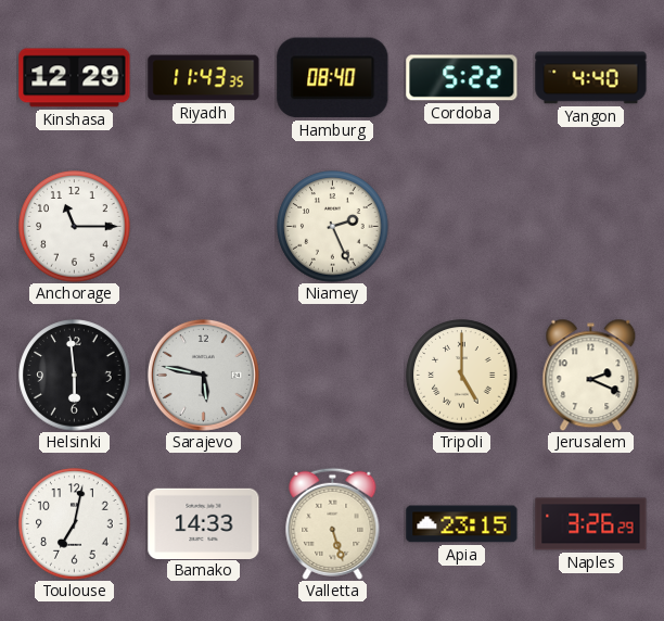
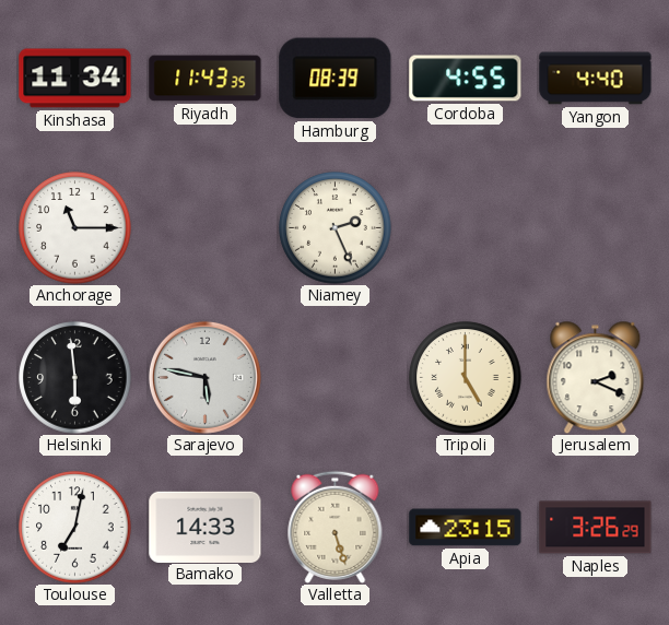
Kinshasa: 12:29 -> 11:34
Hamburg: 08:40 -> 08:39
Cordoba: 5:22 -> 4:55
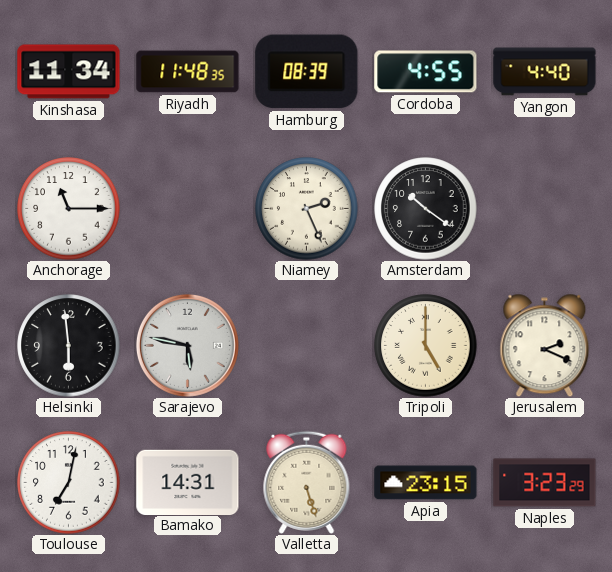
Riyadh: 11:43 -> 11:48
Amsterdam: none -> 10:21
Bamako: 14:33 -> 14:31
Naples: 3:26 -> 3:23
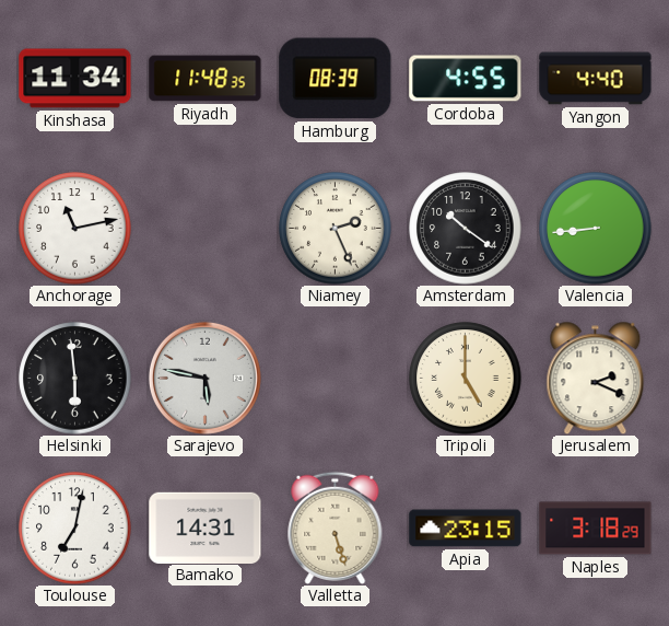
Anchorage: 11:15 -> 11:13
Valencia: none -> 8:44
Naples: 3:23 -> 3:18
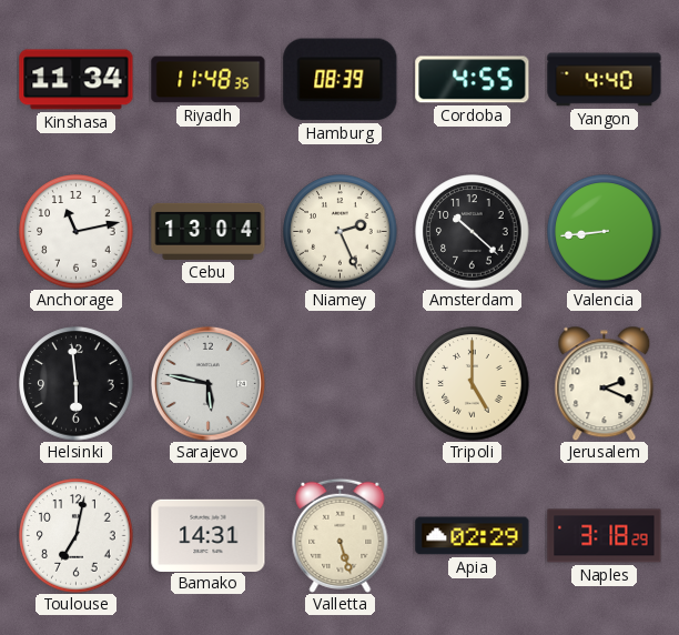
Cebu: none -> 13:04
Amsterdam: 10:21 -> 10:22
Apia: 23:15 -> 02:29
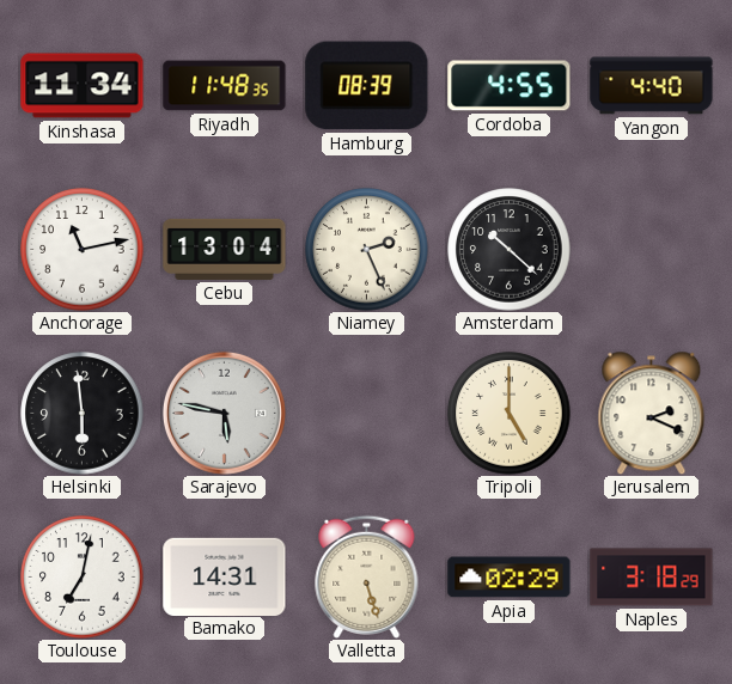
Valencia: 8:44 -> none
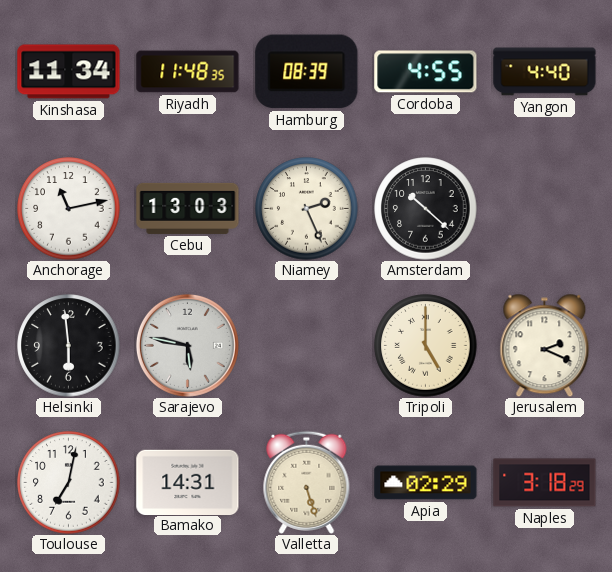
Cebu: 13:04 -> 13:03
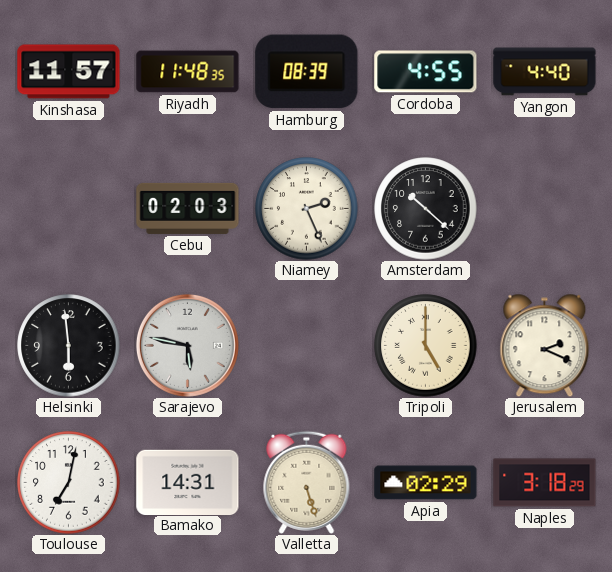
Kinshasa: 11:34 -> 11:57
Anchorage: 11:13 -> none
Cebu: 13:03 -> 02:03
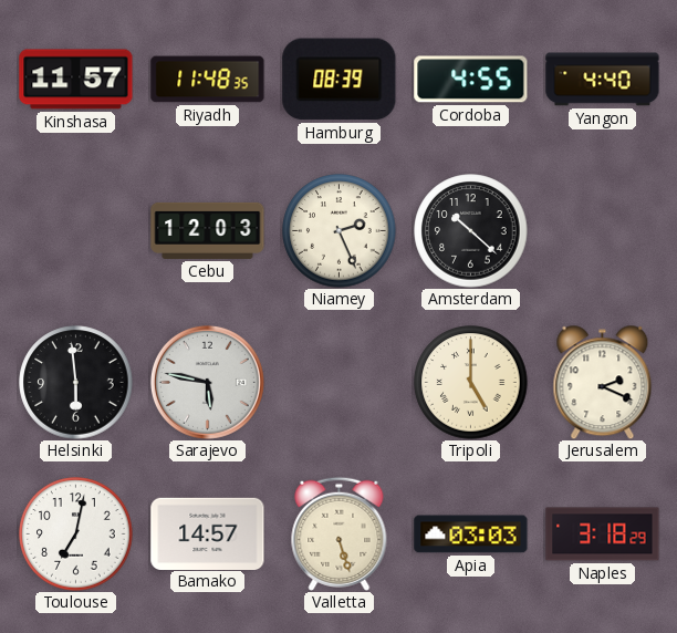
Cebu: 02:03 -> 12:03
Bamako: 14:31 -> 14:57
Apia: 02:29 -> 03:03
